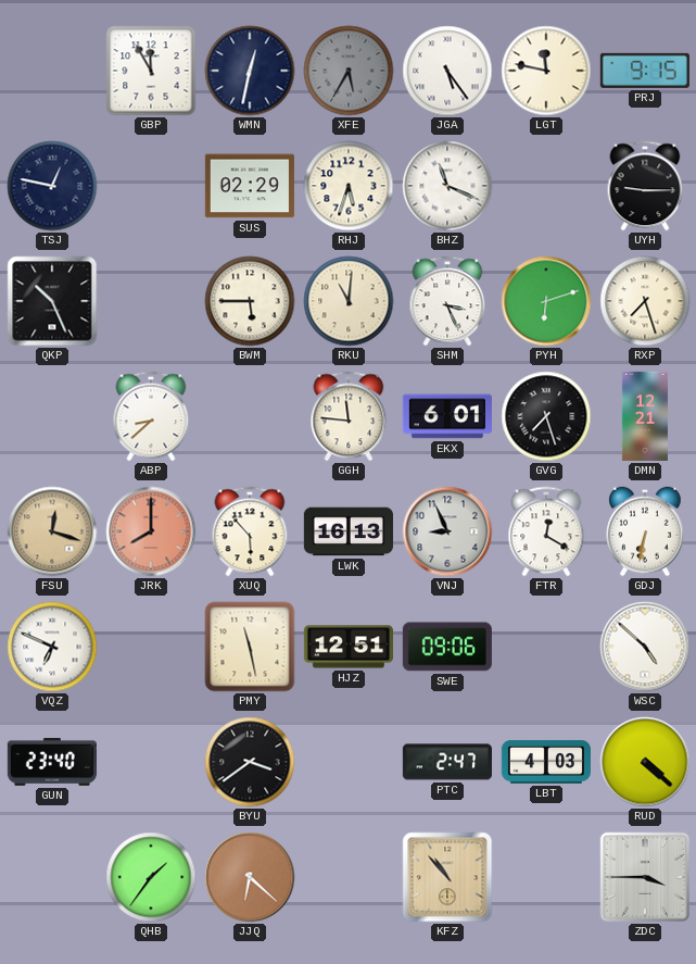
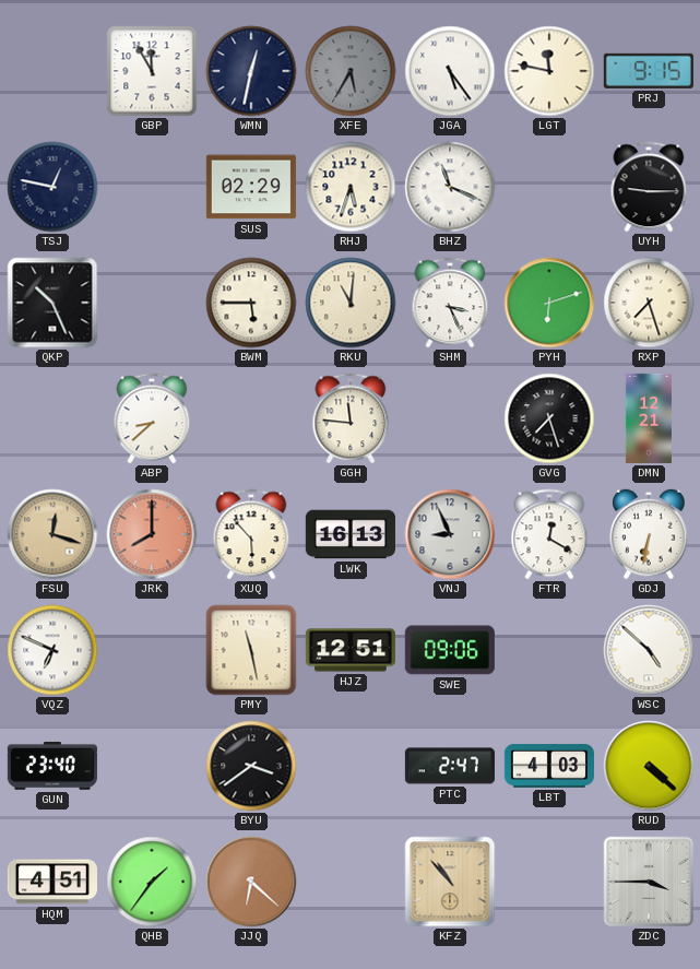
EKX: 6:01 -> none
HQM: none -> 4:51
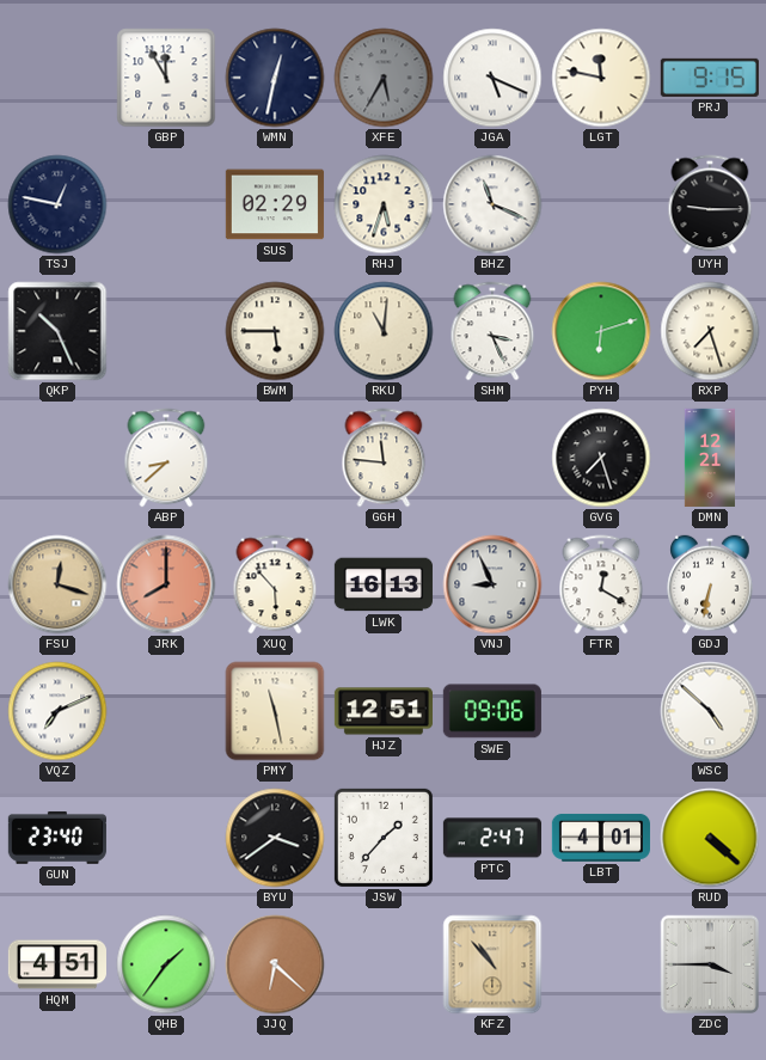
JGA: 5:24 -> 5:19
VQZ: 6:49 -> 7:11
JSW: none -> 1:37
LBT: 4:03 -> 4:01
